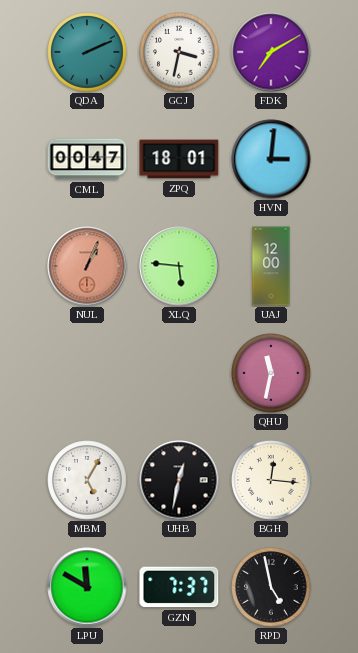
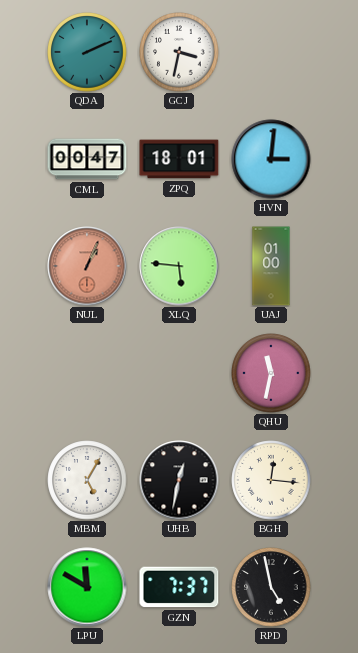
FDK: 7:10 -> none
UAJ: 12:00 -> 01:00
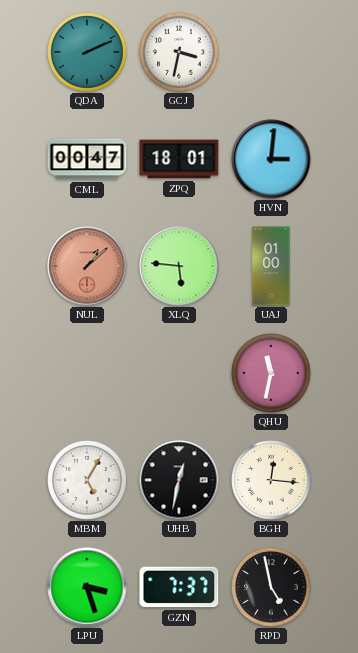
NUL: 1:04 -> 1:08
LPU: 11:50 -> 3:27
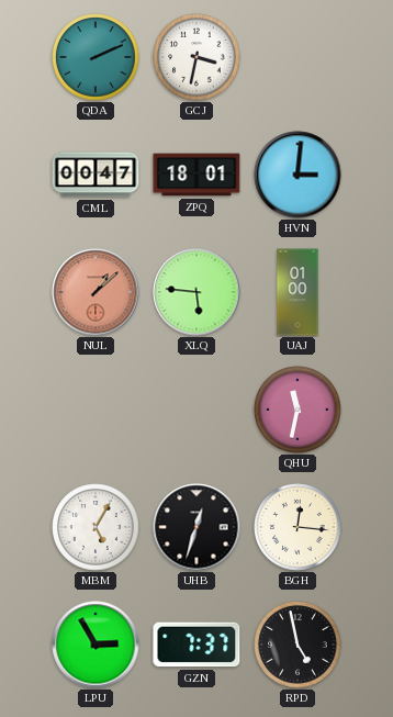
UHB: 12:32 -> 12:33
LPU: 3:27 -> 2:55
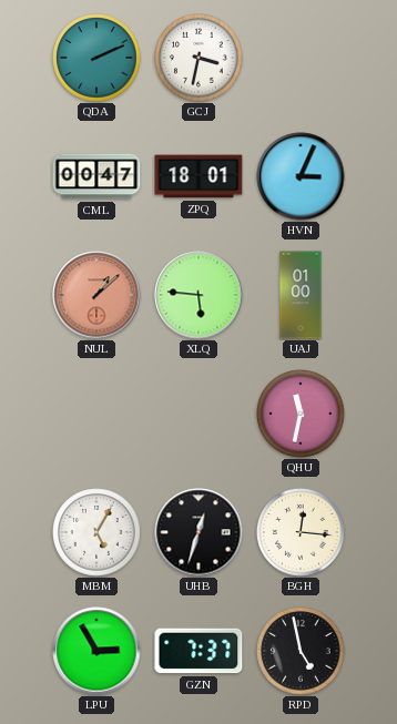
HVN: 3:01 -> 3:04
